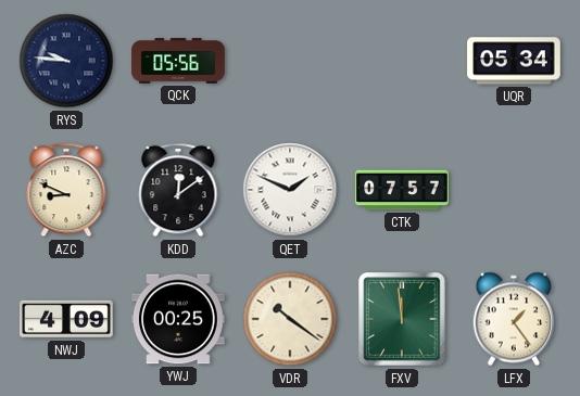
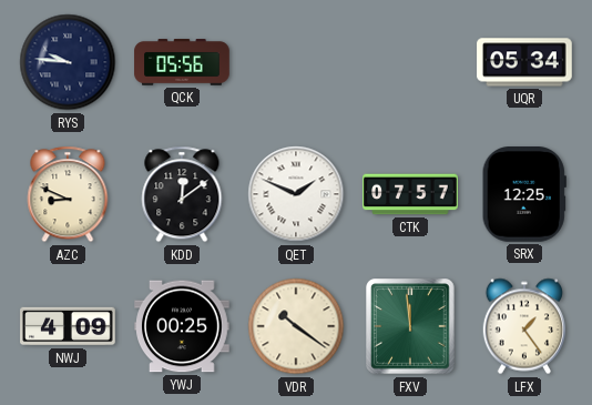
SRX: none -> 12:25
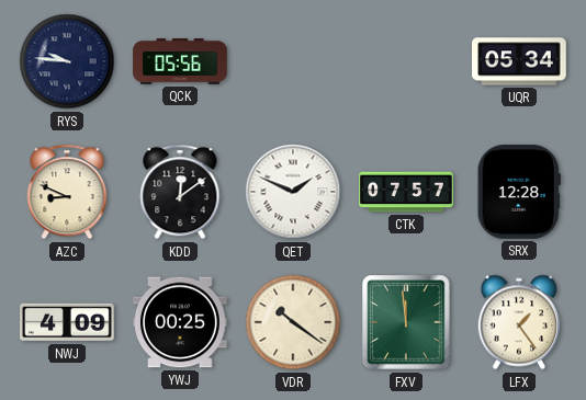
SRX: 12:25 -> 12:28
